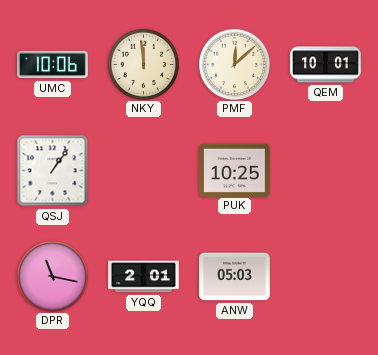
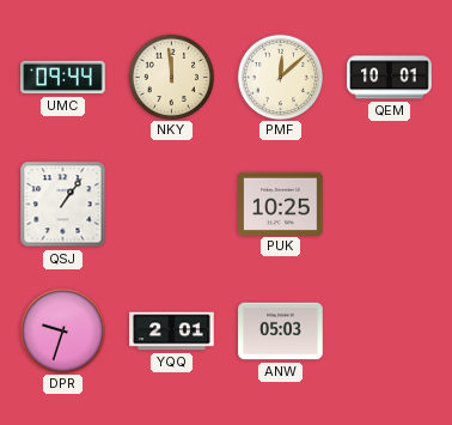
UMC: 10:06 -> 09:44
DPR: 11:17 -> 9:33
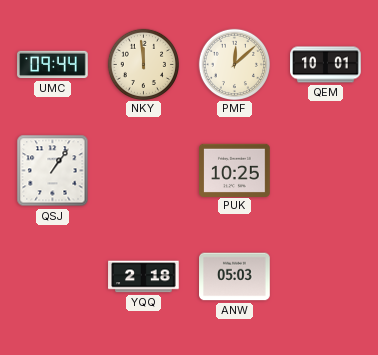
DPR: 9:33 -> none
YQQ: 2:01 -> 2:18
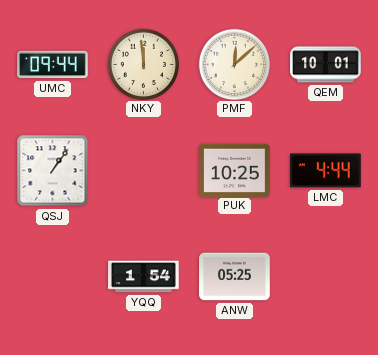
LMC: none -> 4:44
YQQ: 2:18 -> 1:54
ANW: 05:03 -> 05:25
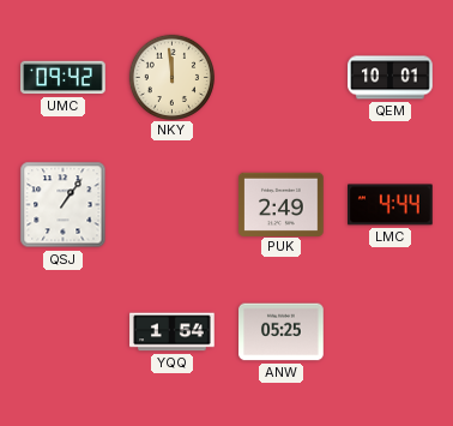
UMC: 09:44 -> 09:42
PMF: 12:08 -> none
PUK: 10:25 -> 2:49
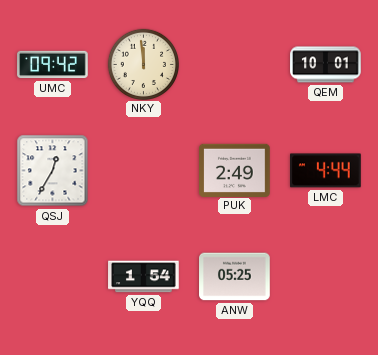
QSJ: 1:06 -> 12:35
